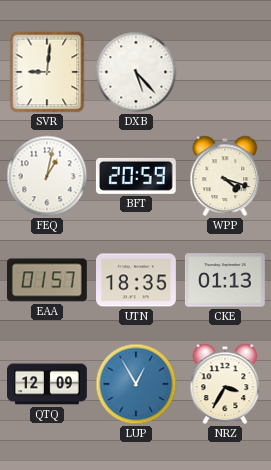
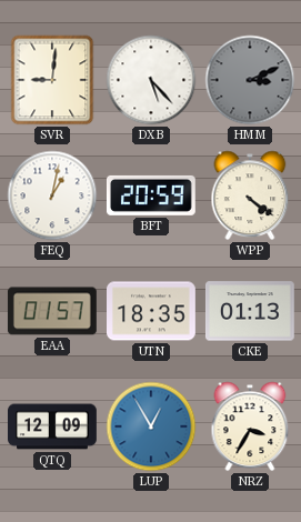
HMM: none -> 3:11
WPP: 4:18 -> 4:21
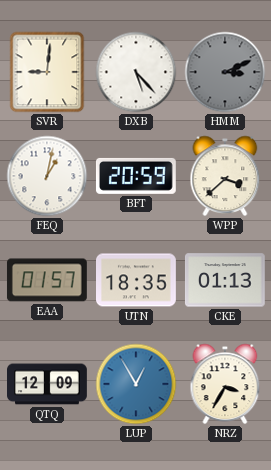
WPP: 4:21 -> 3:38
